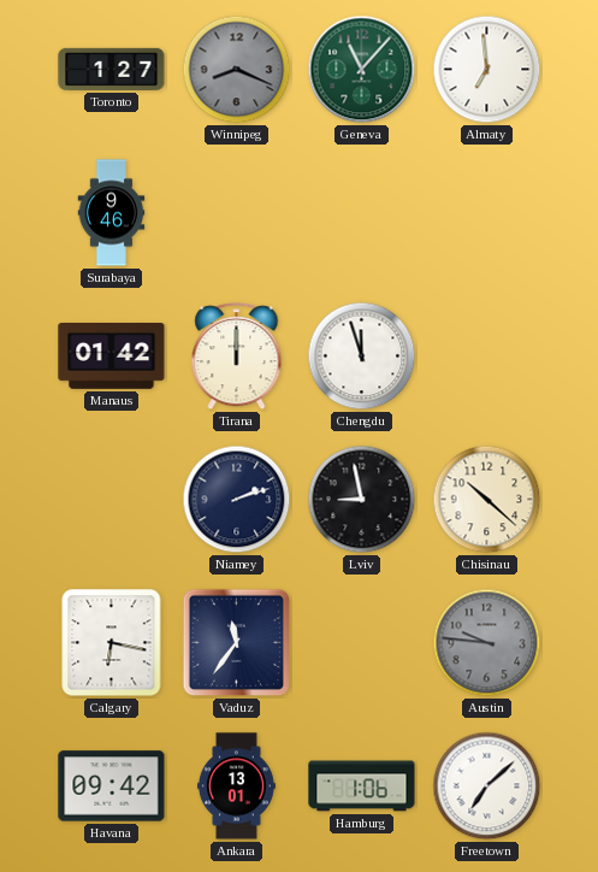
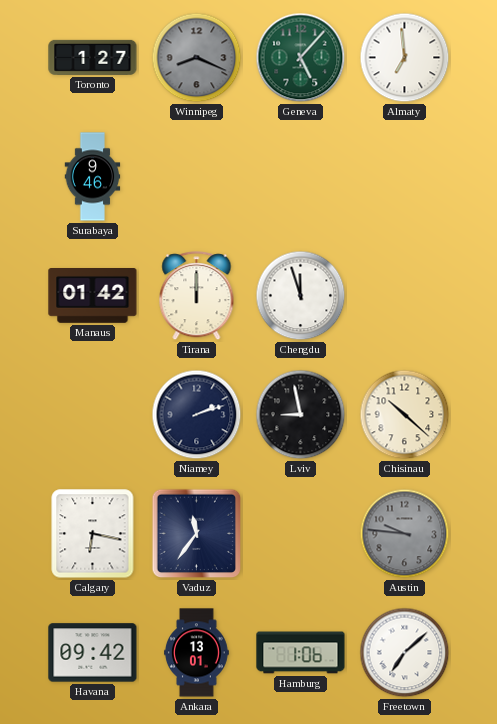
Geneva: 11:07 -> 5:07
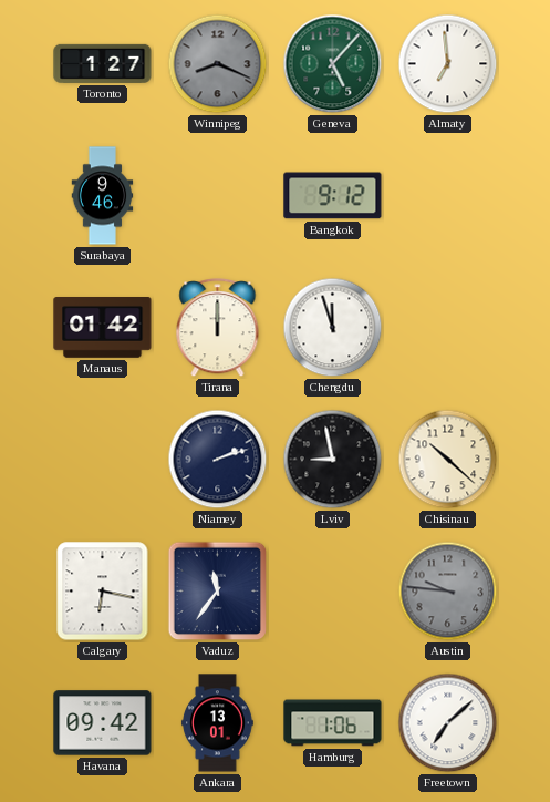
Bangkok: none -> 9:12
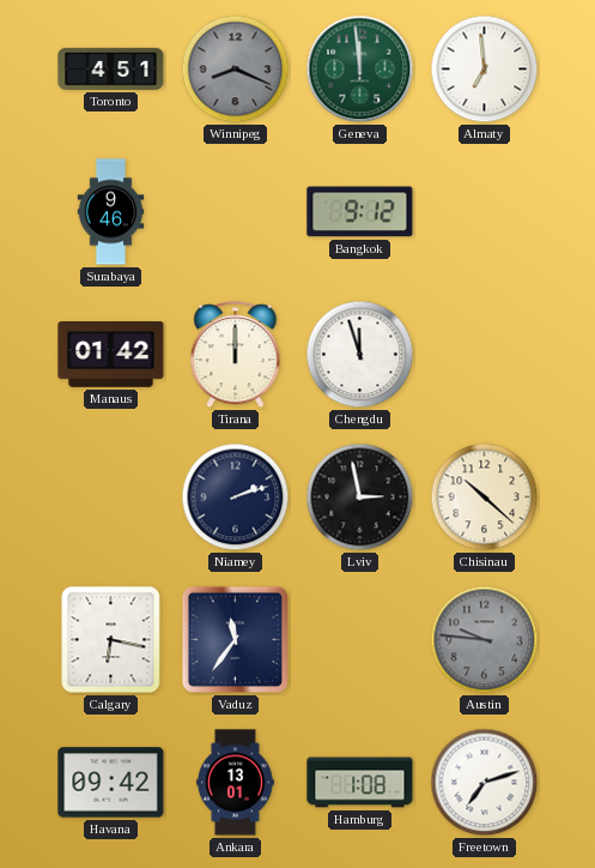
Toronto: 1:27 -> 4:51
Geneva: 5:07 -> 11:59
Lviv: 8:58 -> 2:58
Hamburg: 1:06 -> 1:08
Freetown: 7:08 -> 7:12
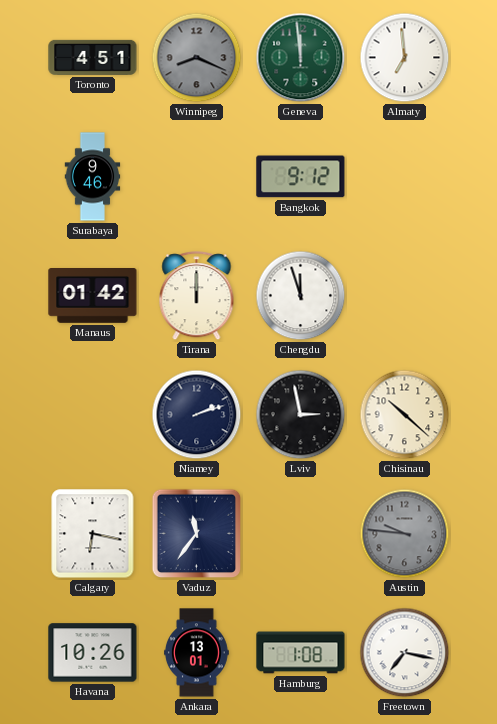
Havana: 09:42 -> 10:26
Freetown: 7:12 -> 7:17
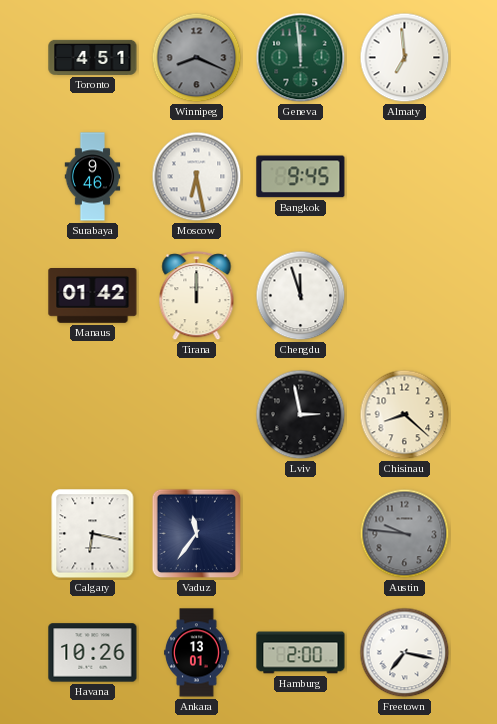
Moscow: none -> 6:28
Bangkok: 9:12 -> 9:45
Niamey: 2:12 -> none
Chisinau: 10:22 -> 8:22
Hamburg: 1:08 -> 2:00
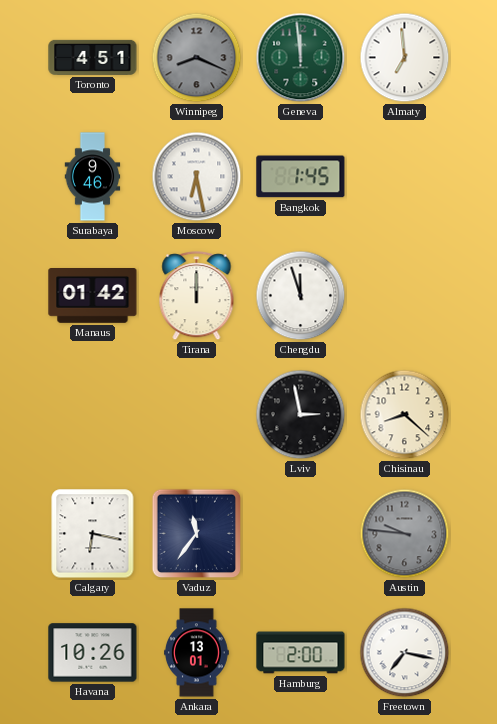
Bangkok: 9:45 -> 1:45
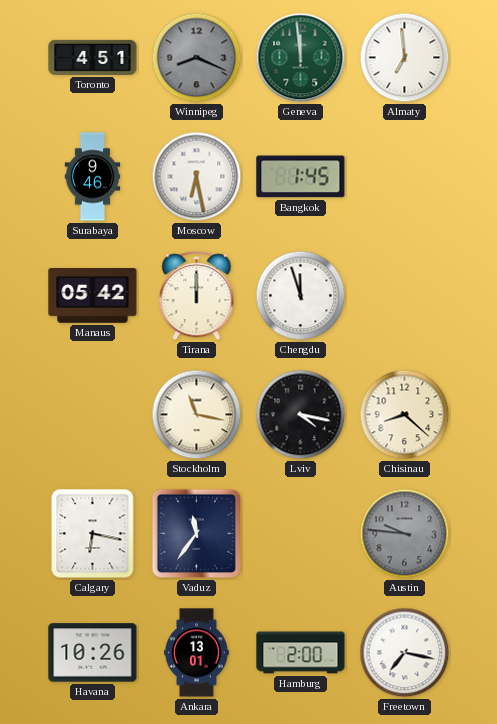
Manaus: 01:42 -> 05:42
Stockholm: none -> 11:17
Lviv: 2:58 -> 4:17
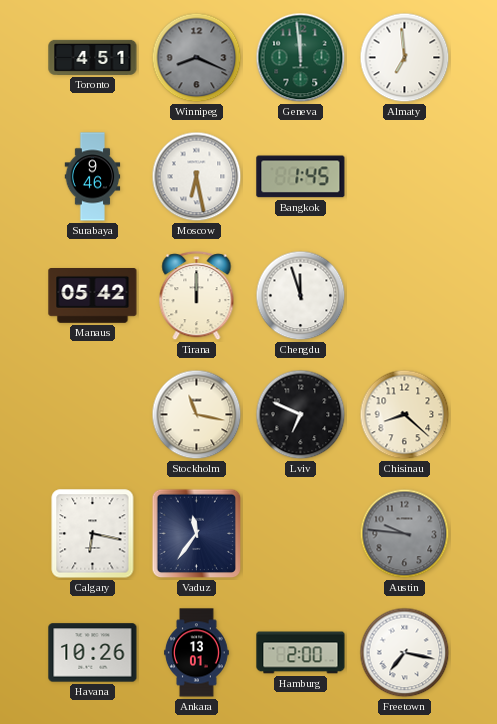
Lviv: 4:17 -> 6:49
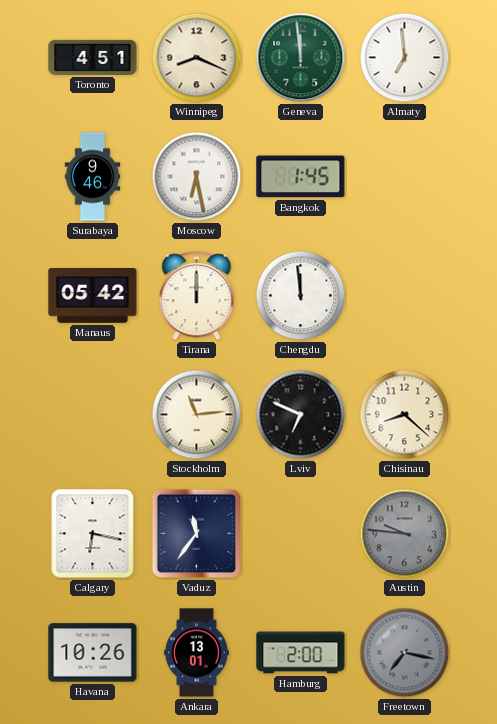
Winnipeg dial: grey -> cream
Chengdu: 11:57 -> 11:59
Stockholm: 11:17 -> 11:14
Freetown dial: white -> grey
